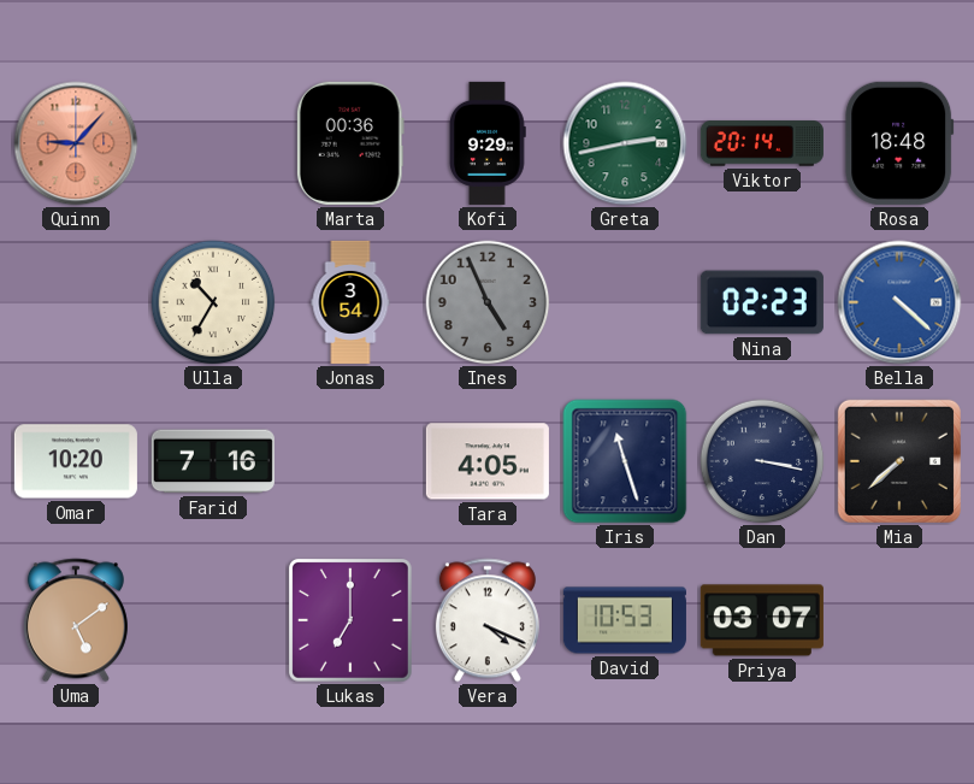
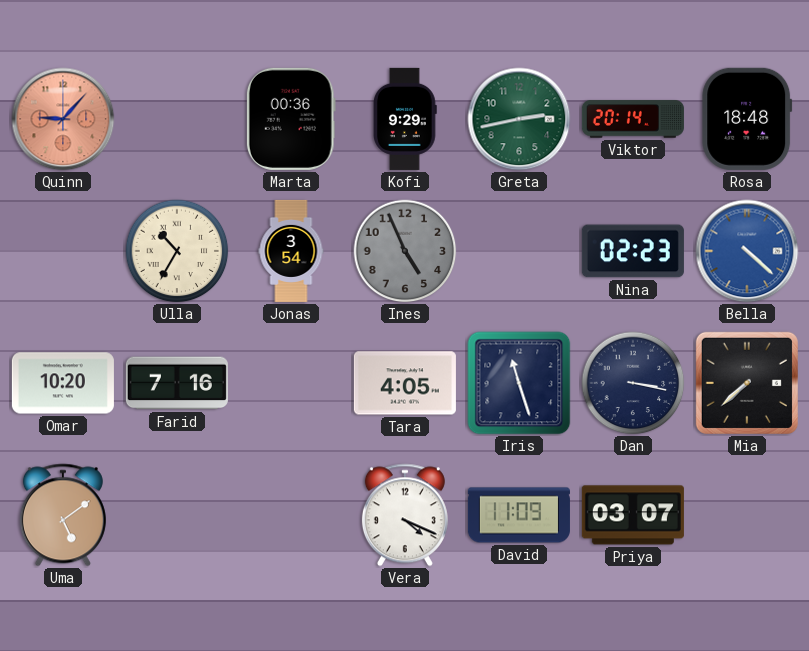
Lukas: 7:00 -> none
David: 10:53 -> 11:09
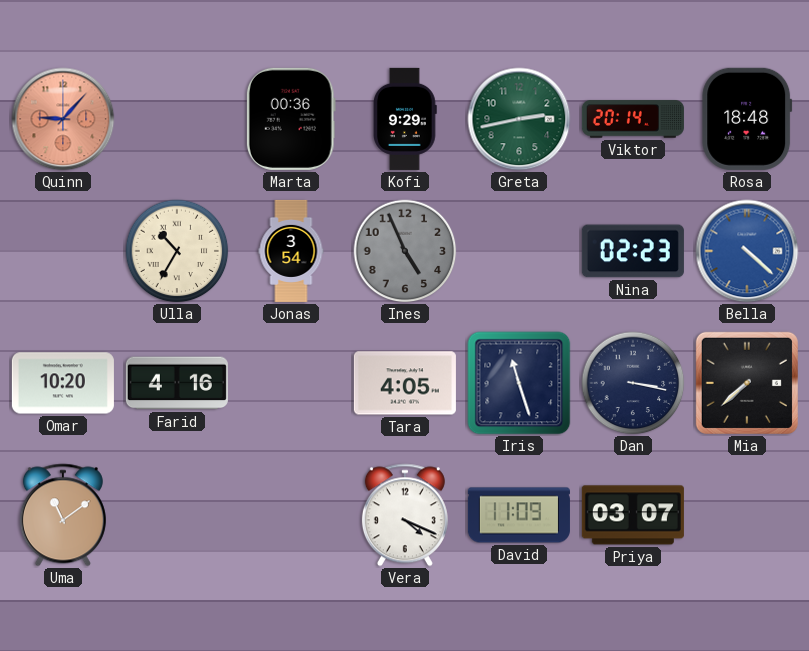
Farid: 7:16 -> 4:16
Uma: 5:09 -> 11:09
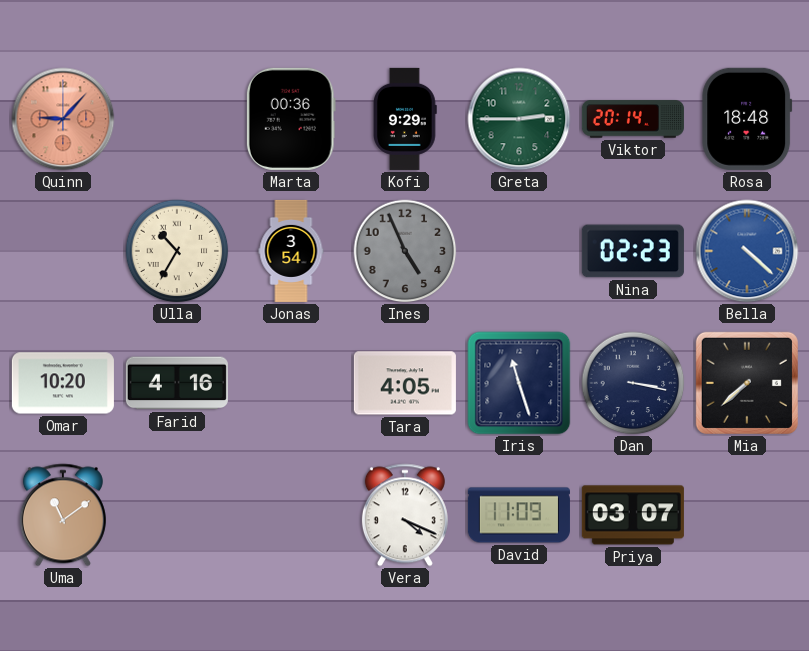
Greta: 2:43 -> 2:45
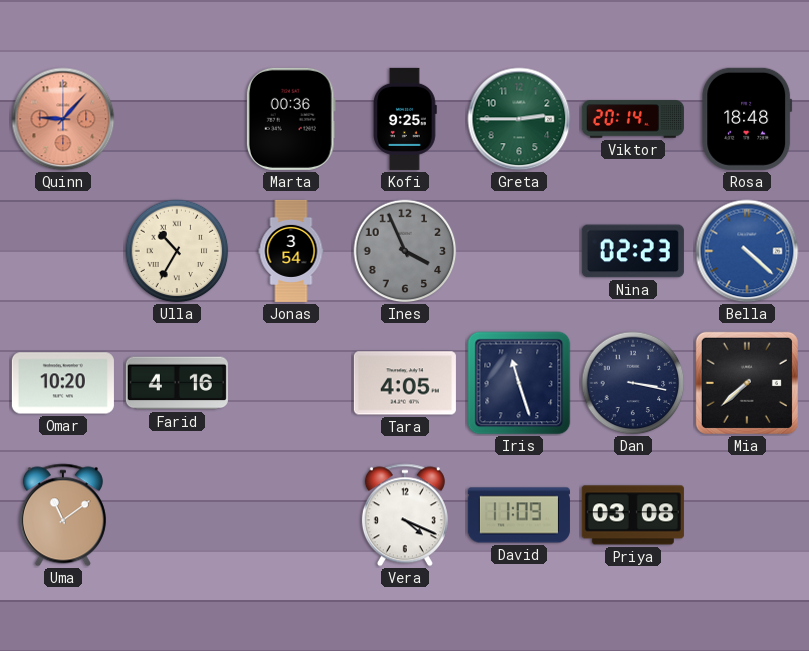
Kofi: 9:29 -> 9:25
Ines: 4:56 -> 3:56
Priya: 03:07 -> 03:08
